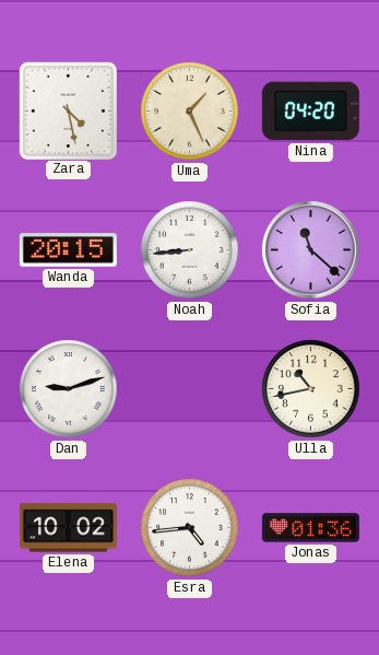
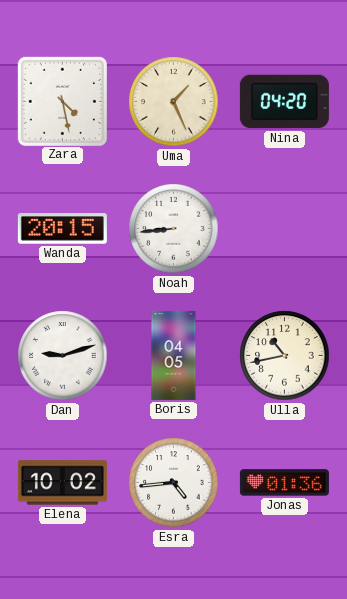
Sofia: 11:22 -> none
Boris: none -> 04:05
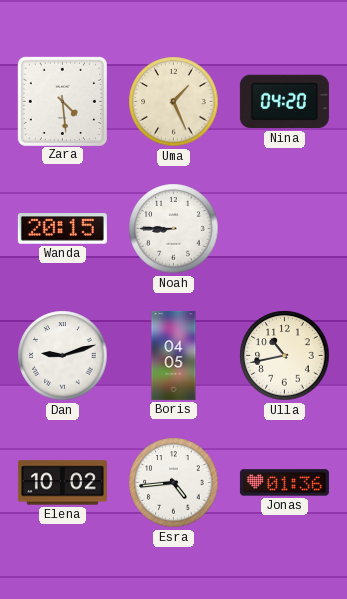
Zara: 4:28 -> 4:29
Noah: 8:44 -> 8:45
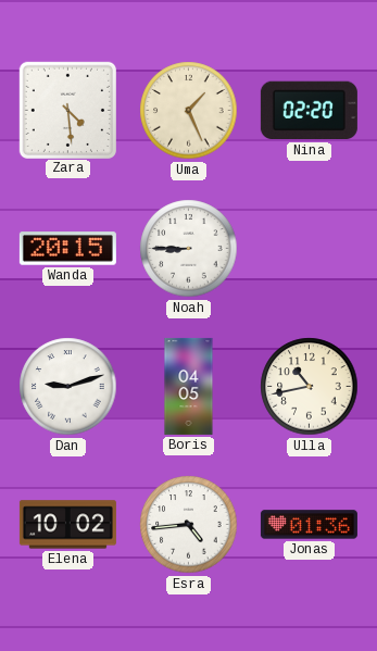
Nina: 04:20 -> 02:20
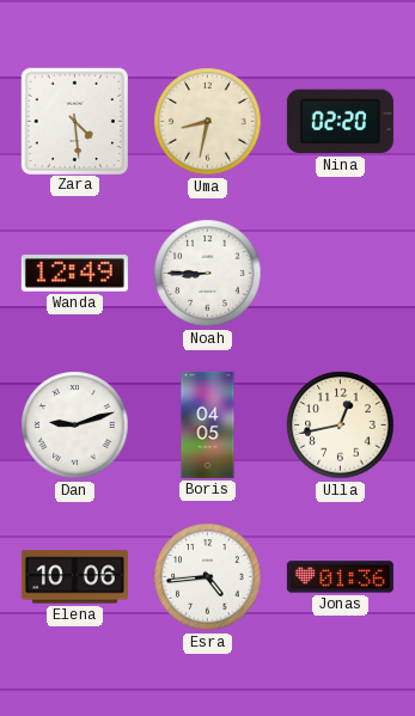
Uma: 1:26 -> 8:32
Wanda: 20:15 -> 12:49
Ulla: 10:43 -> 12:43
Elena: 10:02 -> 10:06
